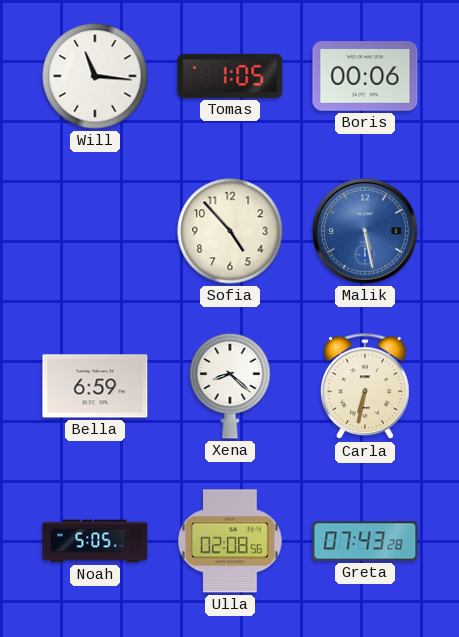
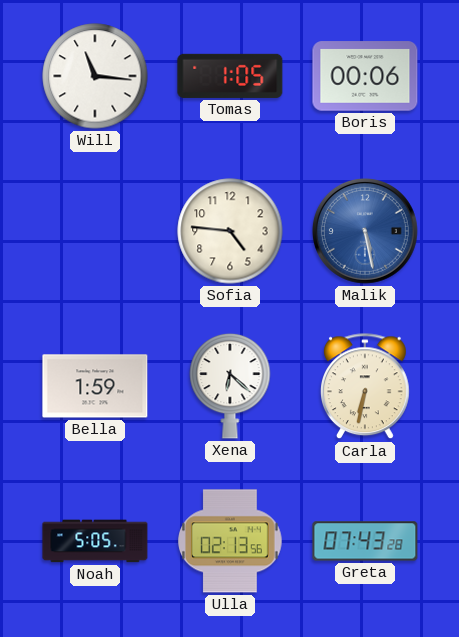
Sofia: 4:53 -> 4:46
Bella: 6:59 -> 1:59
Xena: 8:22 -> 6:22
Ulla: 02:08 -> 02:13
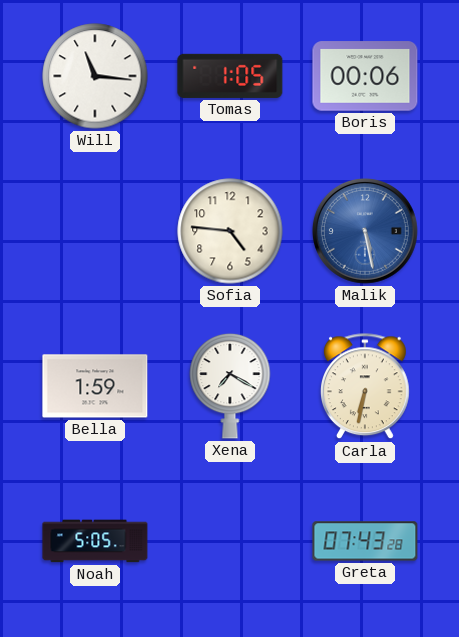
Xena: 6:22 -> 7:20
Ulla: 02:13 -> none
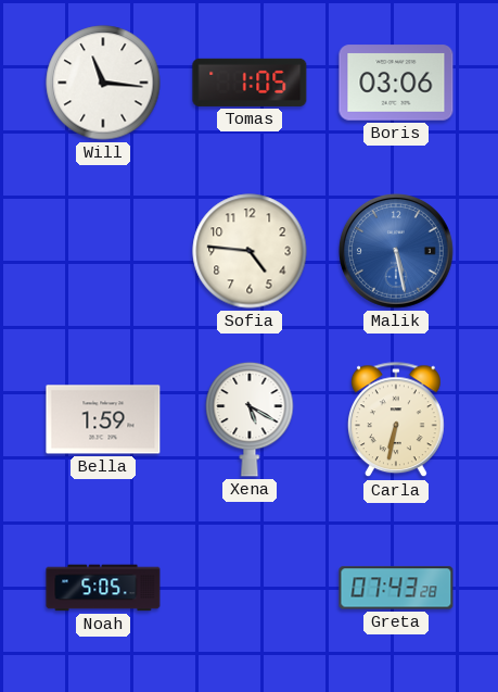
Boris: 00:06 -> 03:06
Xena: 7:20 -> 5:20
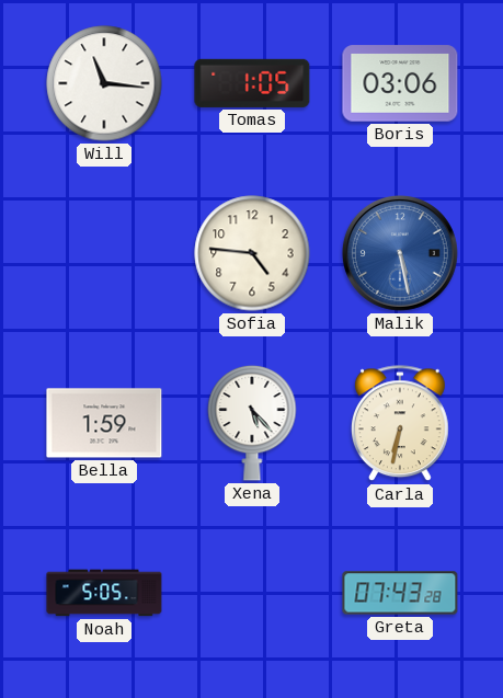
Xena: 5:20 -> 5:23
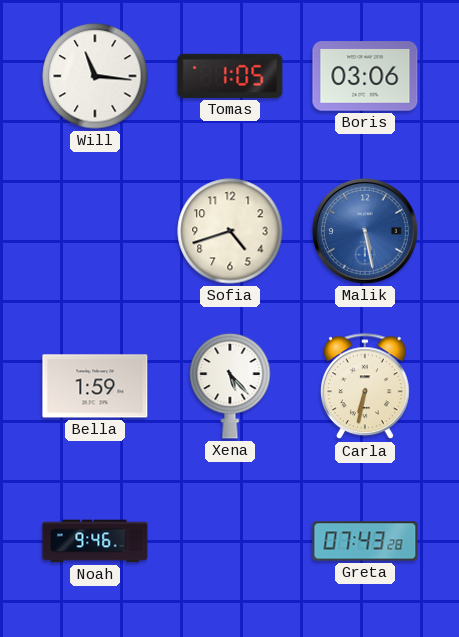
Sofia: 4:46 -> 4:42
Noah: 5:05 -> 9:46
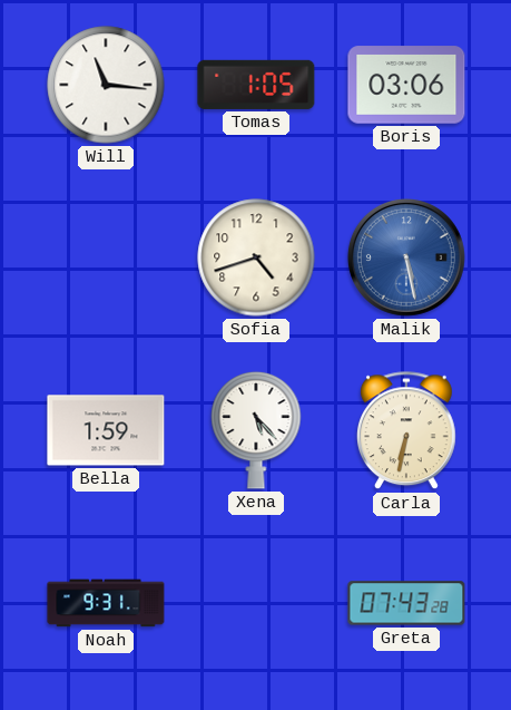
Noah: 9:46 -> 9:31
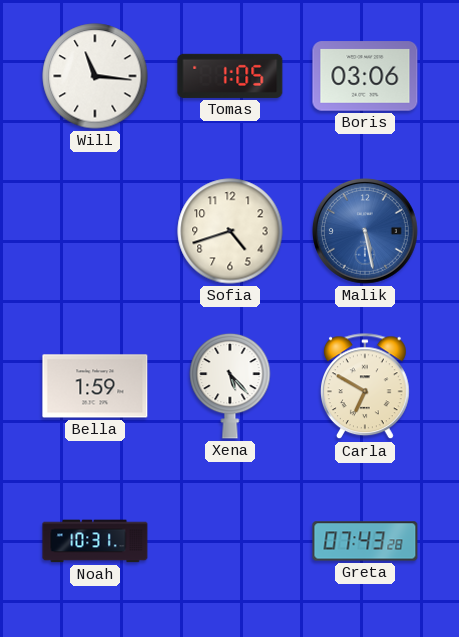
Carla: 6:32 -> 6:50
Noah: 9:31 -> 10:31
